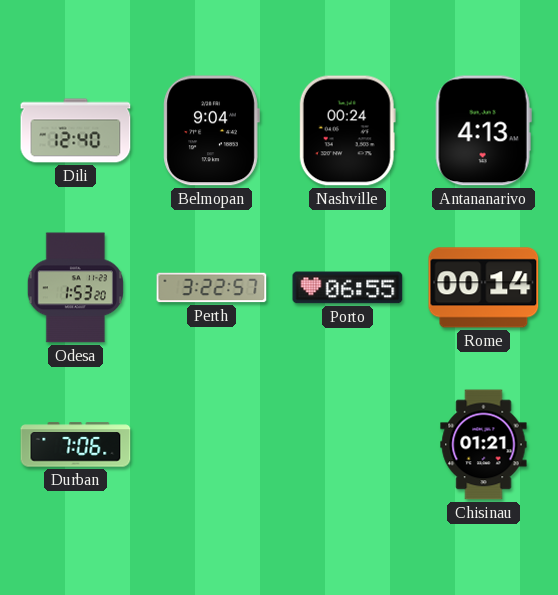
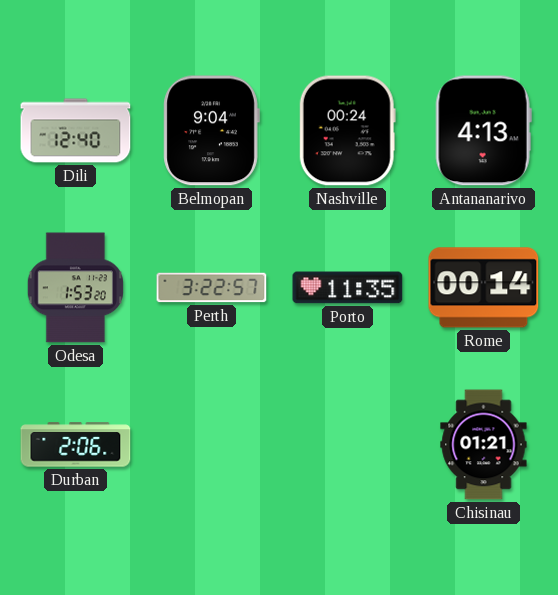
Porto: 06:55 -> 11:35
Durban: 7:06 -> 2:06
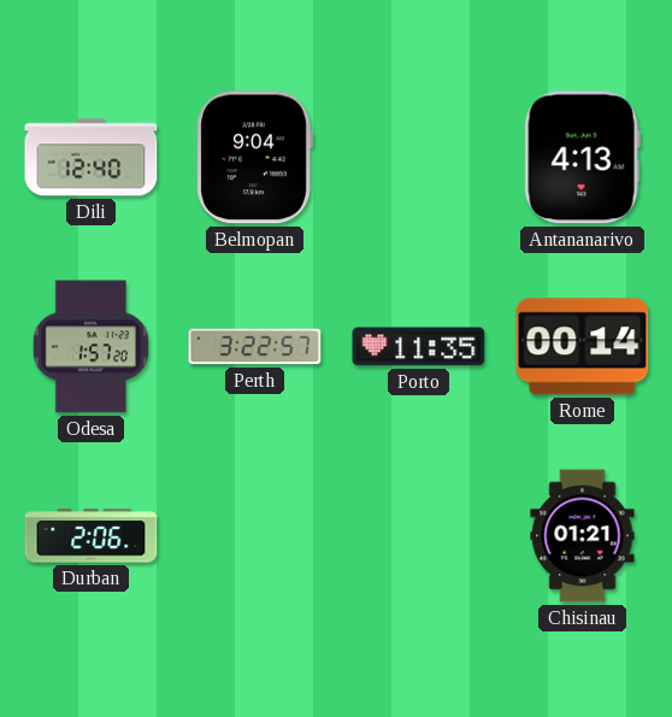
Nashville: 00:24 -> none
Odesa: 1:53 -> 1:57
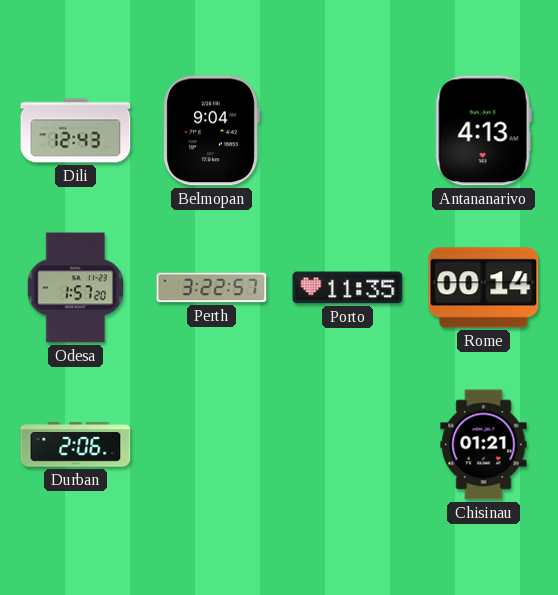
Dili: 12:40 -> 12:43
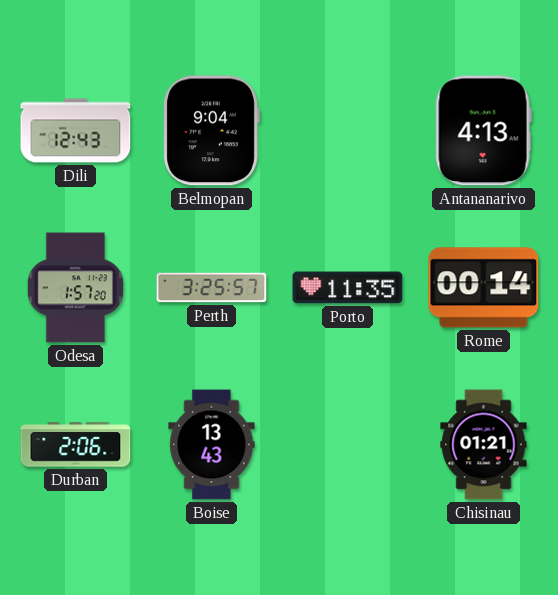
Perth: 3:22 -> 3:25
Boise: none -> 13:43
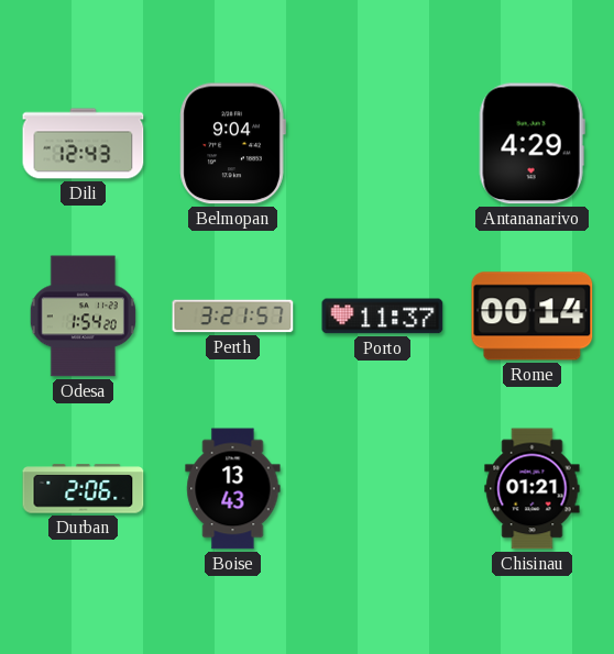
Antananarivo: 4:13 -> 4:29
Odesa: 1:57 -> 1:54
Perth: 3:25 -> 3:21
Porto: 11:35 -> 11:37
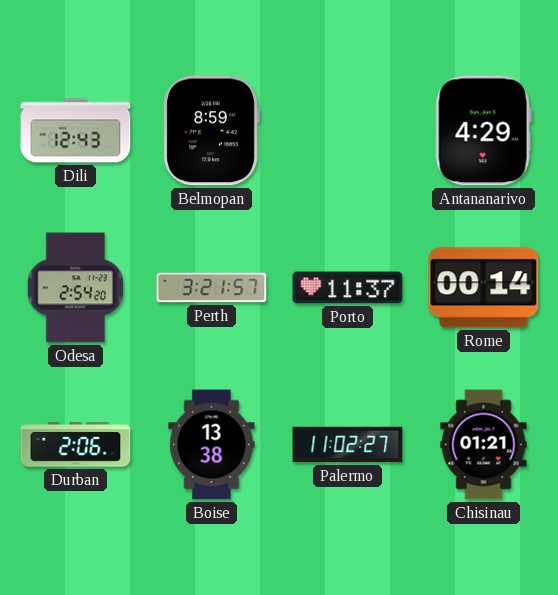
Belmopan: 9:04 -> 8:59
Odesa: 1:54 -> 2:54
Boise: 13:43 -> 13:38
Palermo: none -> 11:02
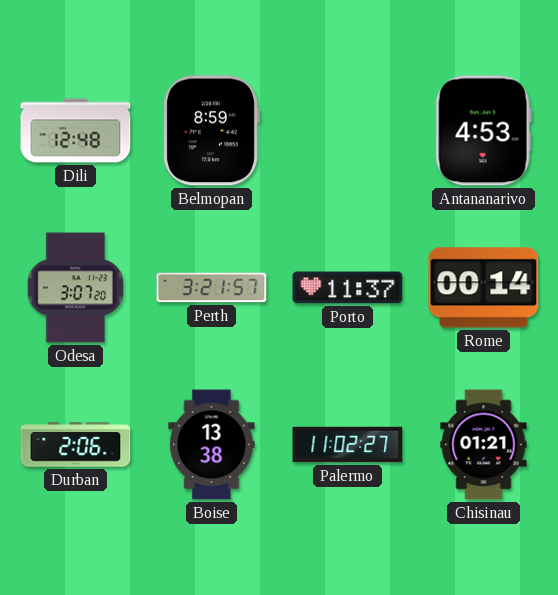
Dili: 12:43 -> 12:48
Antananarivo: 4:29 -> 4:53
Odesa: 2:54 -> 3:07
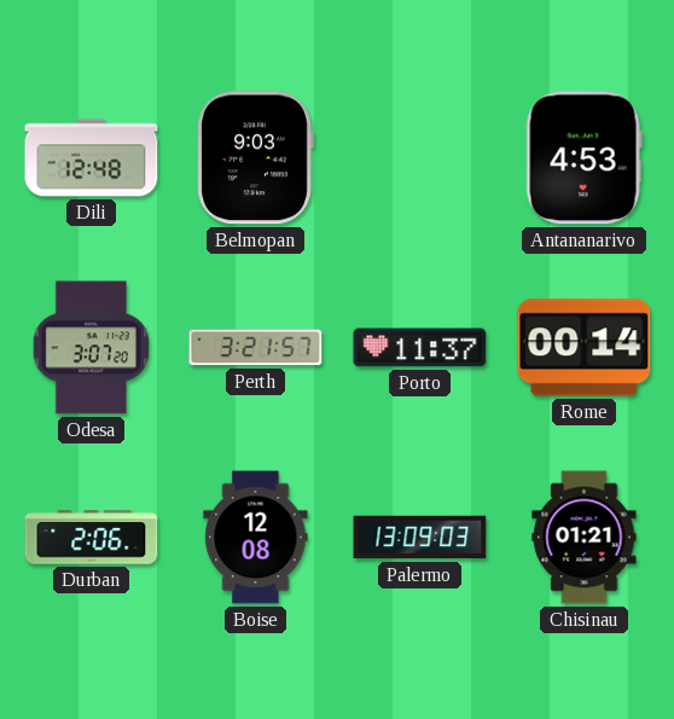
Belmopan: 8:59 -> 9:03
Boise: 13:38 -> 12:08
Palermo: 11:02 -> 13:09
